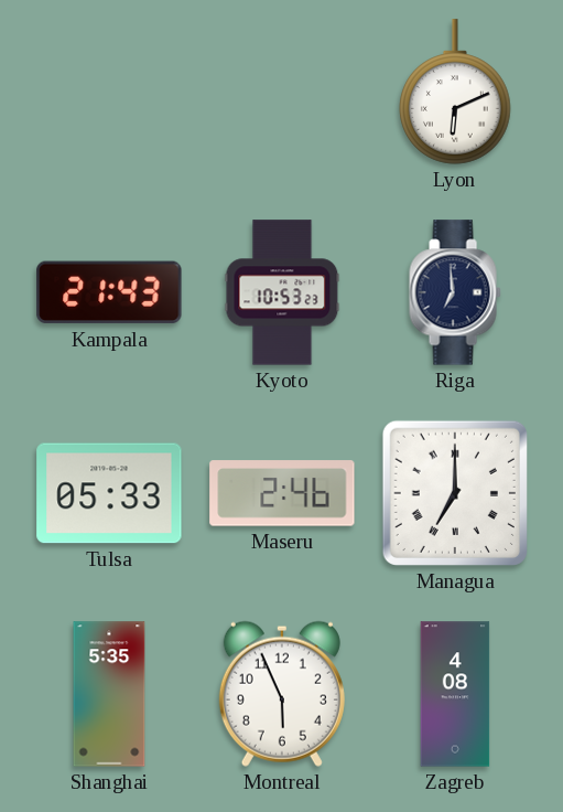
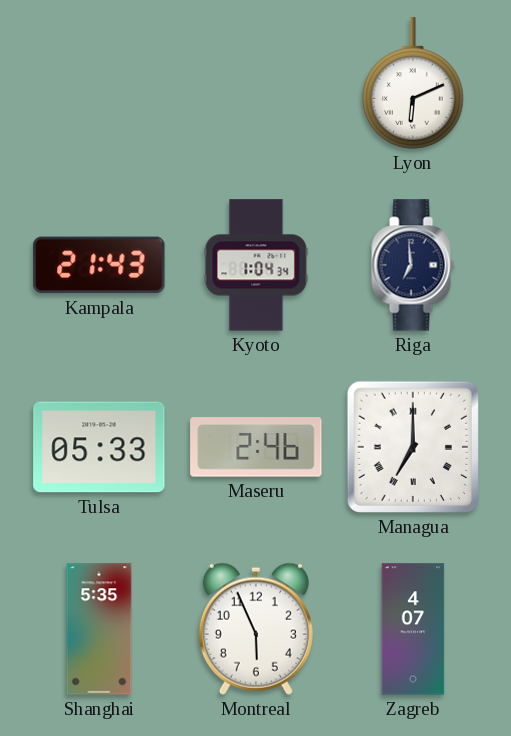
Kyoto: 10:53 -> 1:04
Zagreb: 4:08 -> 4:07
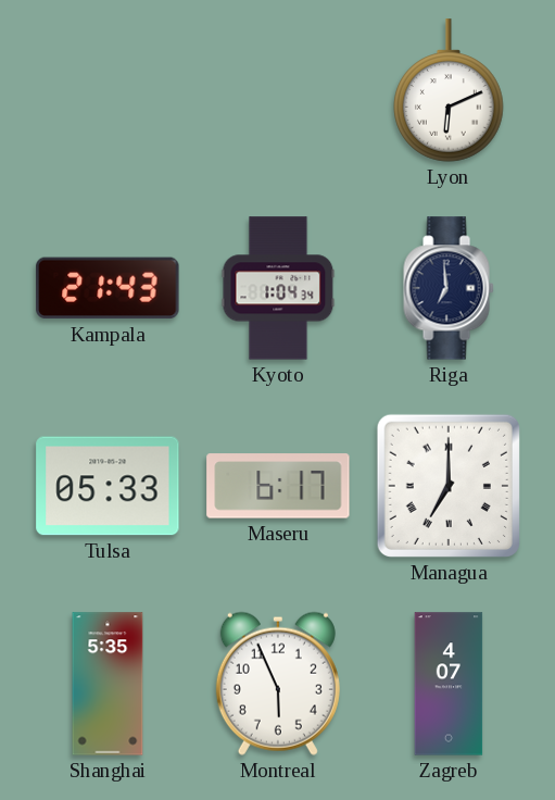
Maseru: 2:46 -> 6:17
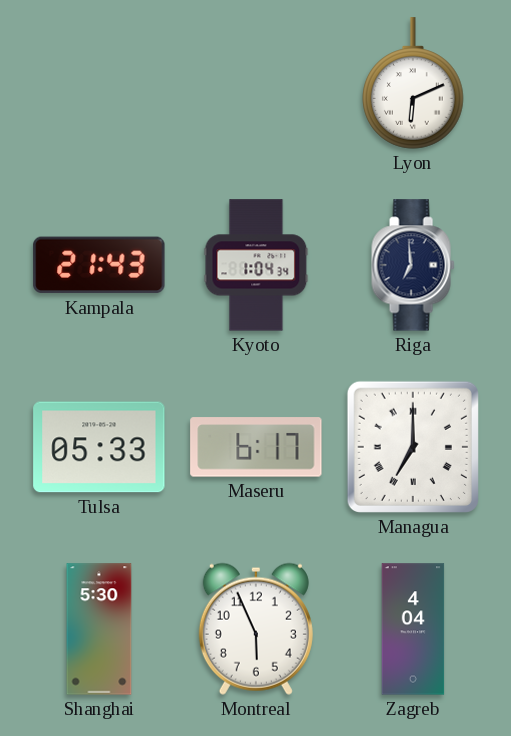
Shanghai: 5:35 -> 5:30
Zagreb: 4:07 -> 4:04
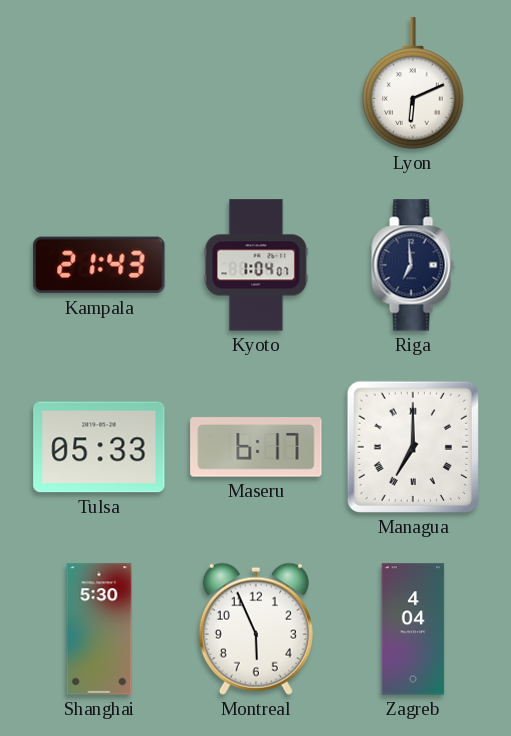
Kyoto: 1:04:34 -> 1:04:07
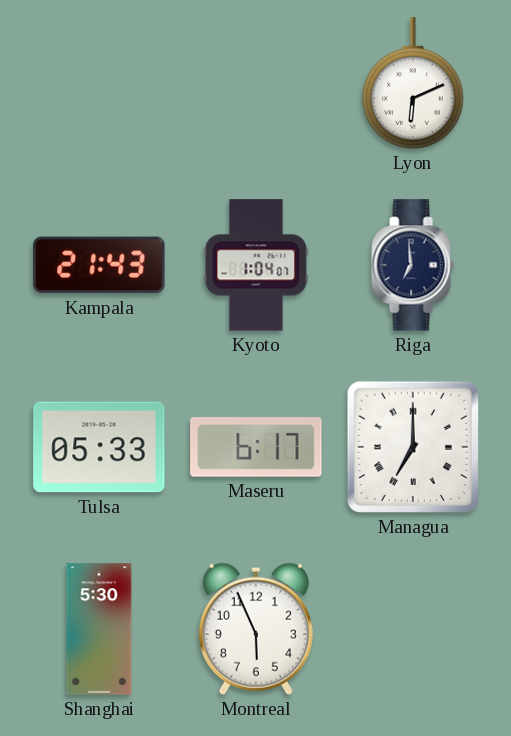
Zagreb: 4:04 -> none
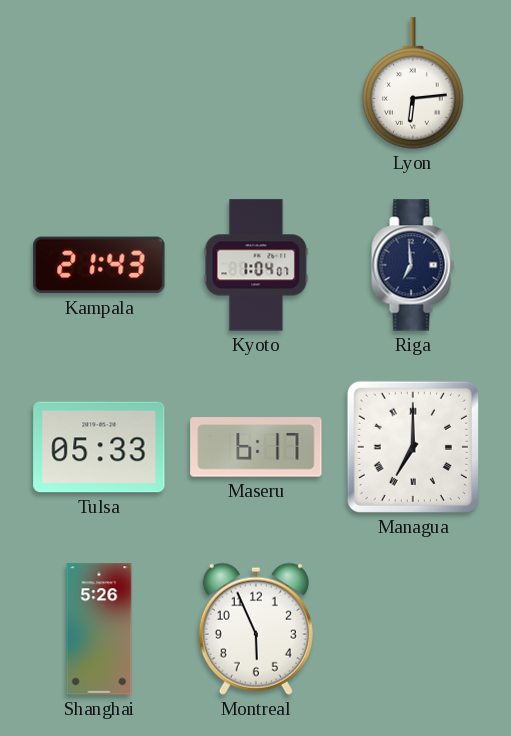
Lyon: 6:11 -> 6:14
Shanghai: 5:30 -> 5:26
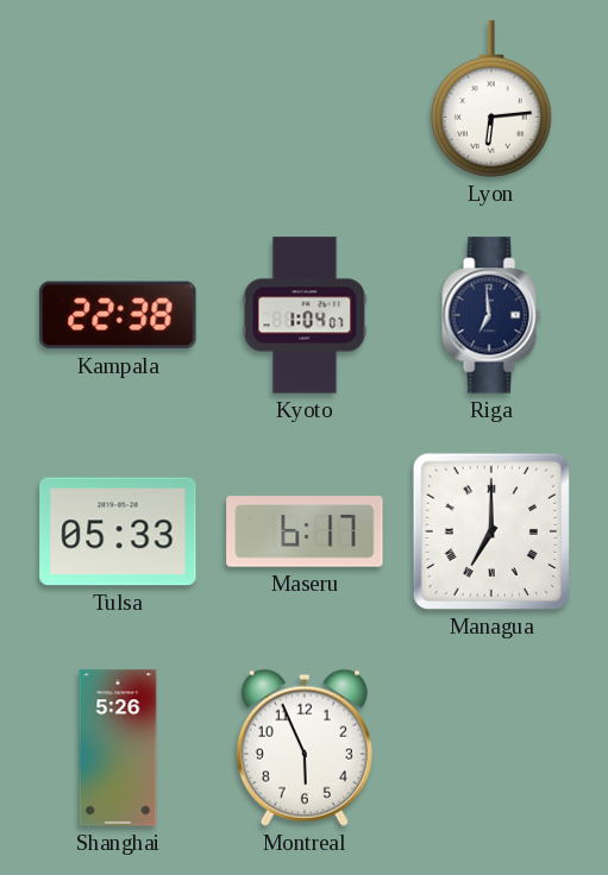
Kampala: 21:43 -> 22:38
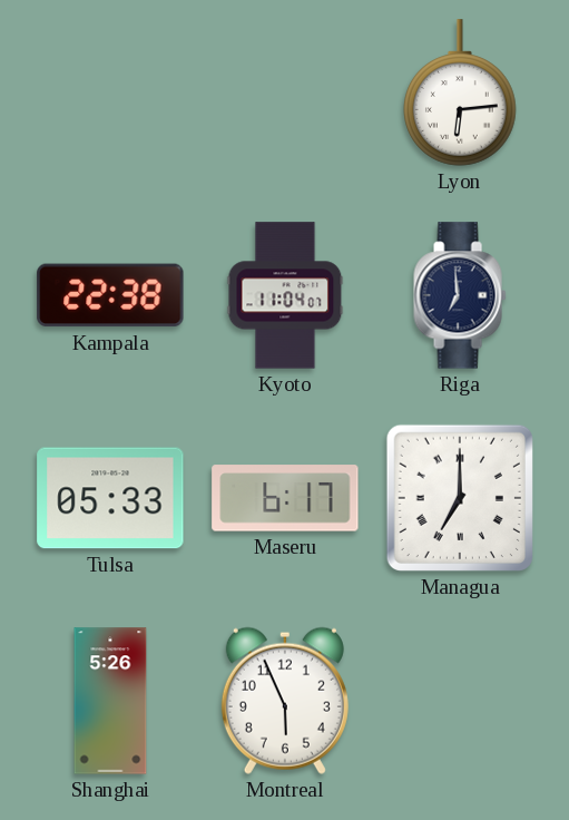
Kyoto: 1:04 -> 11:04
